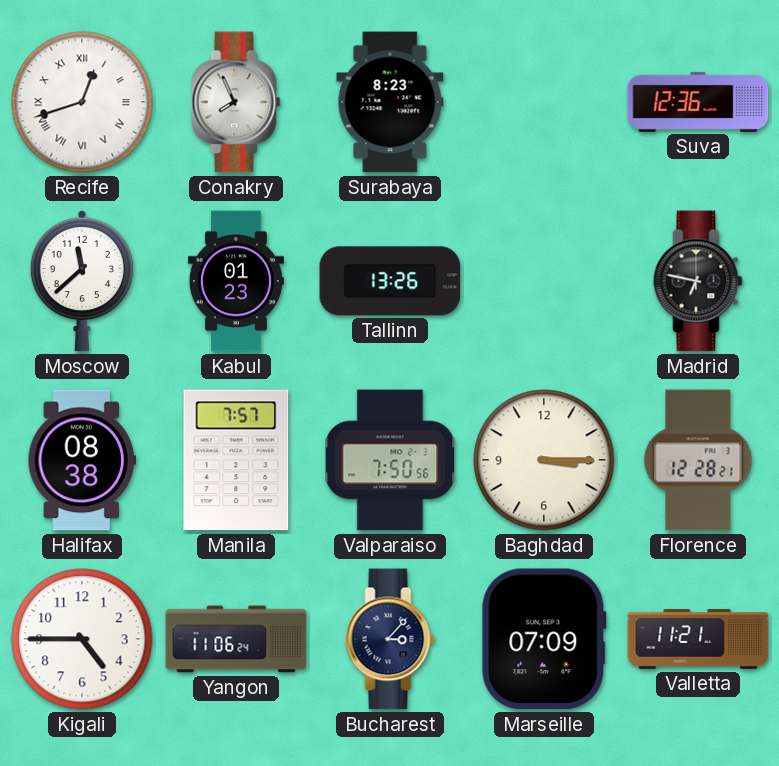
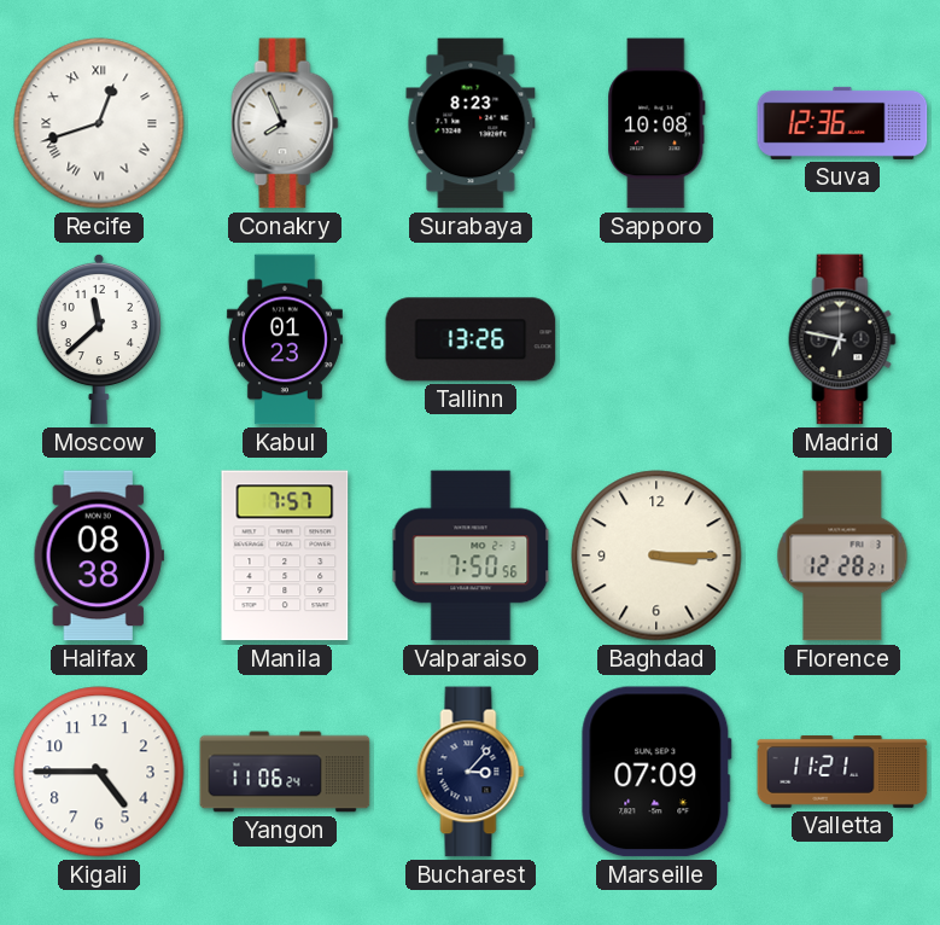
Sapporo: none -> 10:08
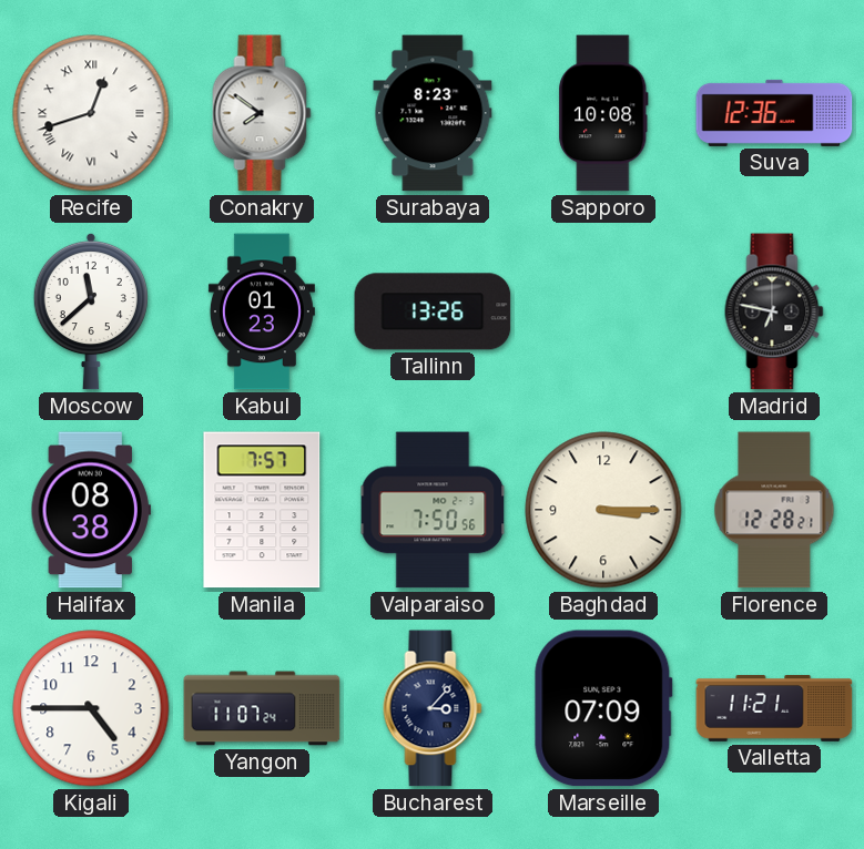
Conakry: 7:56 -> 7:51
Yangon: 11:06 -> 11:07
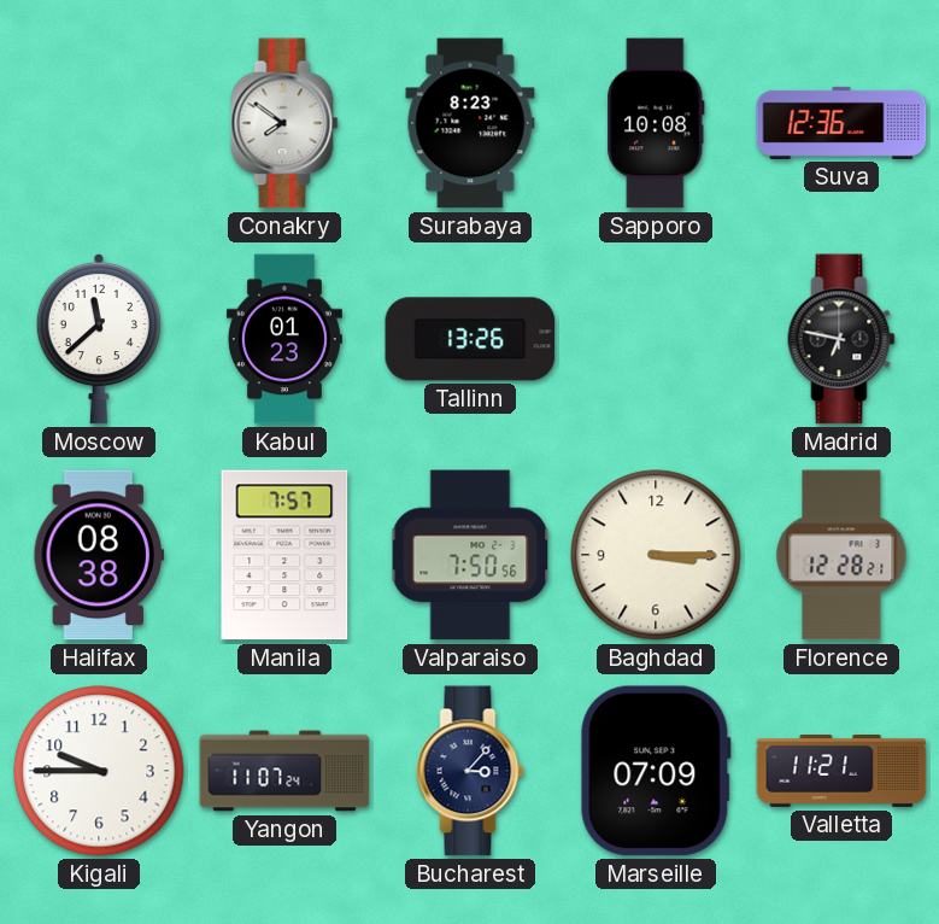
Recife: 12:42 -> none
Kigali: 4:45 -> 9:45
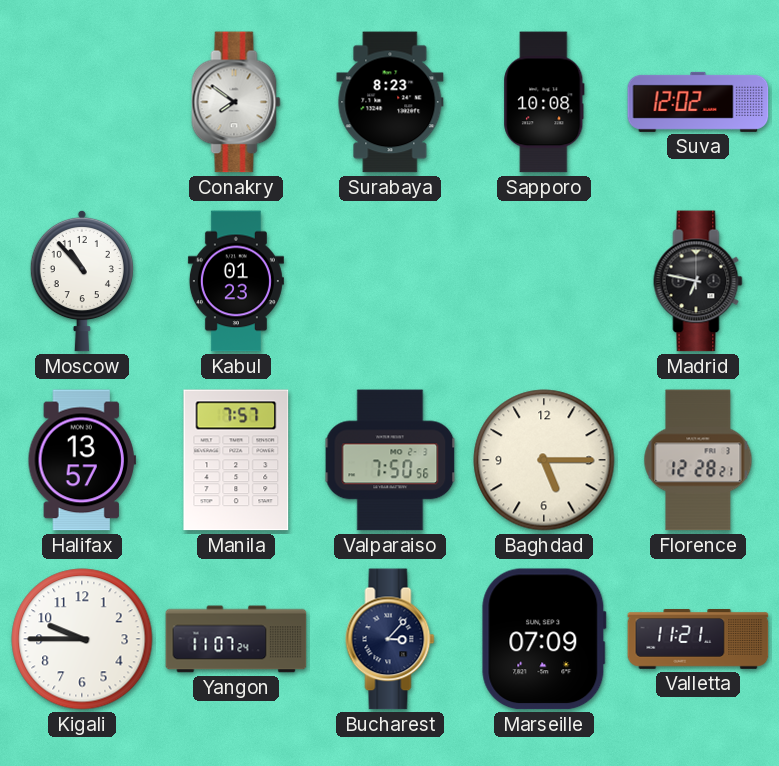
Suva: 12:36 -> 12:02
Moscow: 11:38 -> 10:53
Tallinn: 13:26 -> none
Halifax: 08:38 -> 13:57
Baghdad: 3:15 -> 5:15
